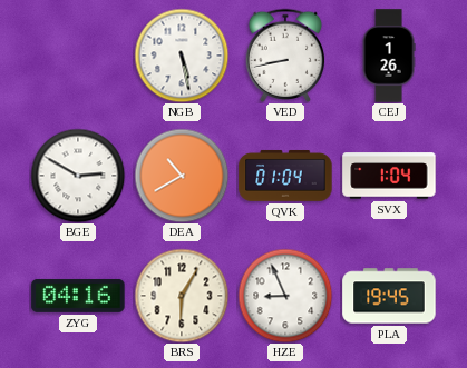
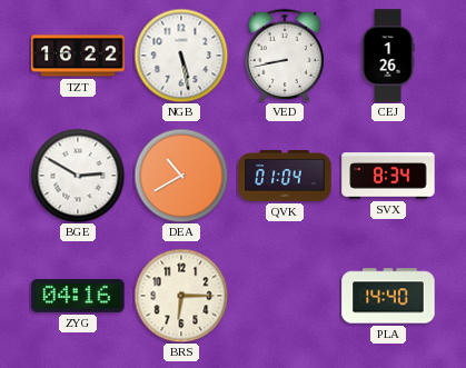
TZT: none -> 16:22
SVX: 1:04 -> 8:34
BRS: 6:05 -> 6:15
HZE: 8:56 -> none
PLA: 19:45 -> 14:40
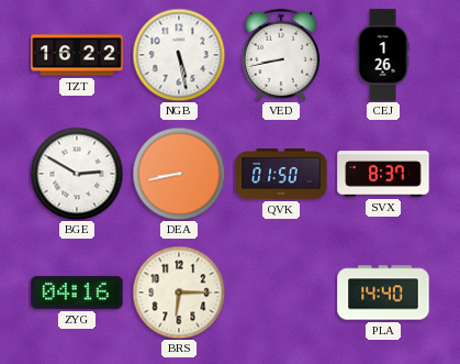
DEA: 10:40 -> 8:43
QVK: 01:04 -> 01:50
SVX: 8:34 -> 8:37
